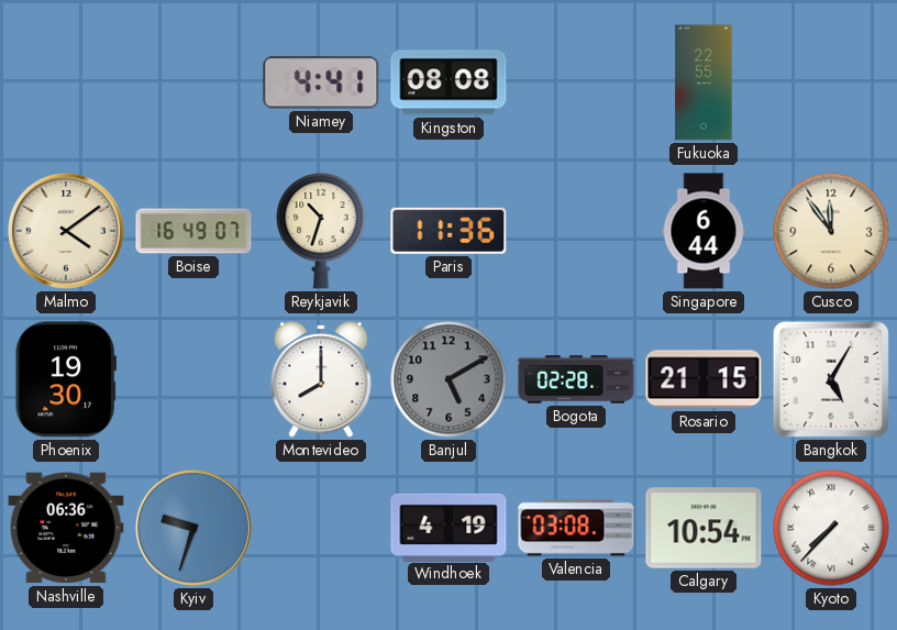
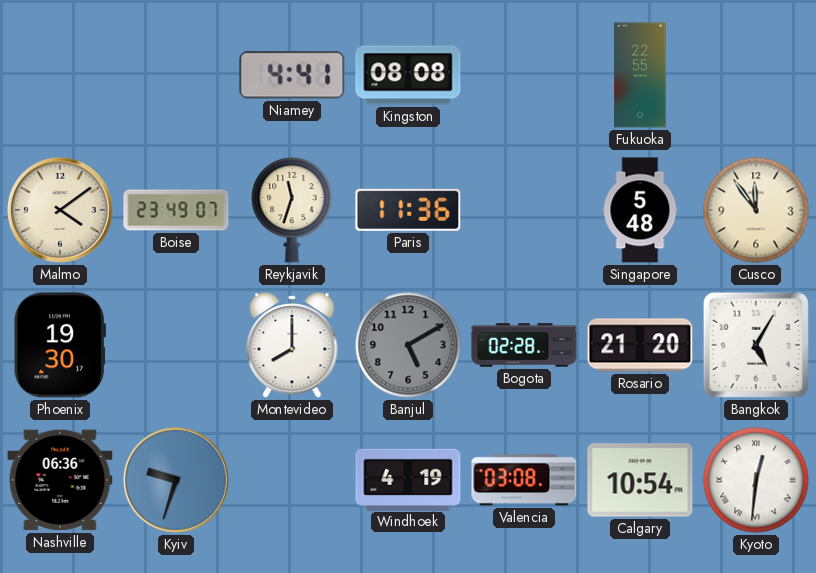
Boise: 16:49 -> 23:49
Reykjavik: 10:33 -> 11:33
Singapore: 6:44 -> 5:48
Rosario: 21:15 -> 21:20
Kyoto: 7:37 -> 12:31
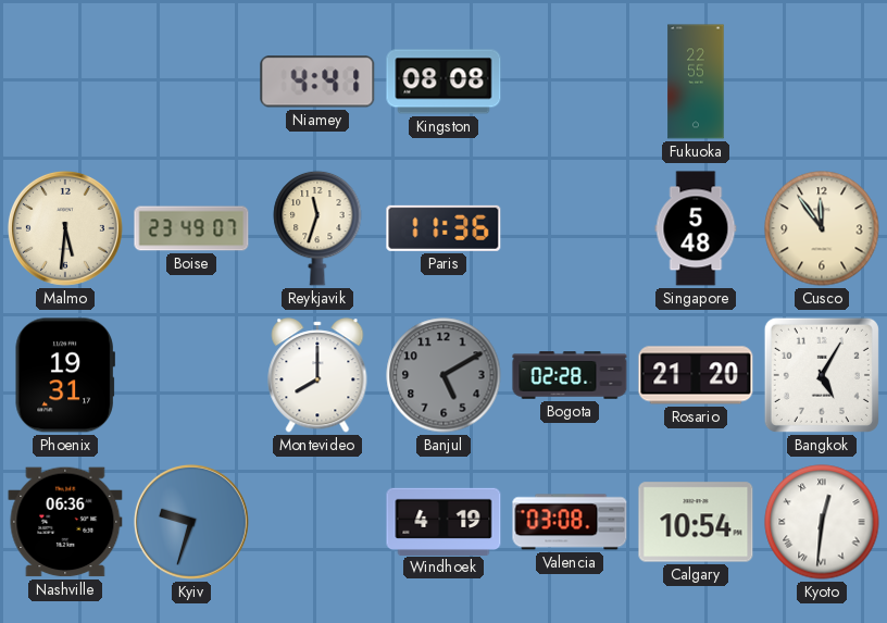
Malmo: 4:09 -> 5:31
Phoenix: 19:30 -> 19:31
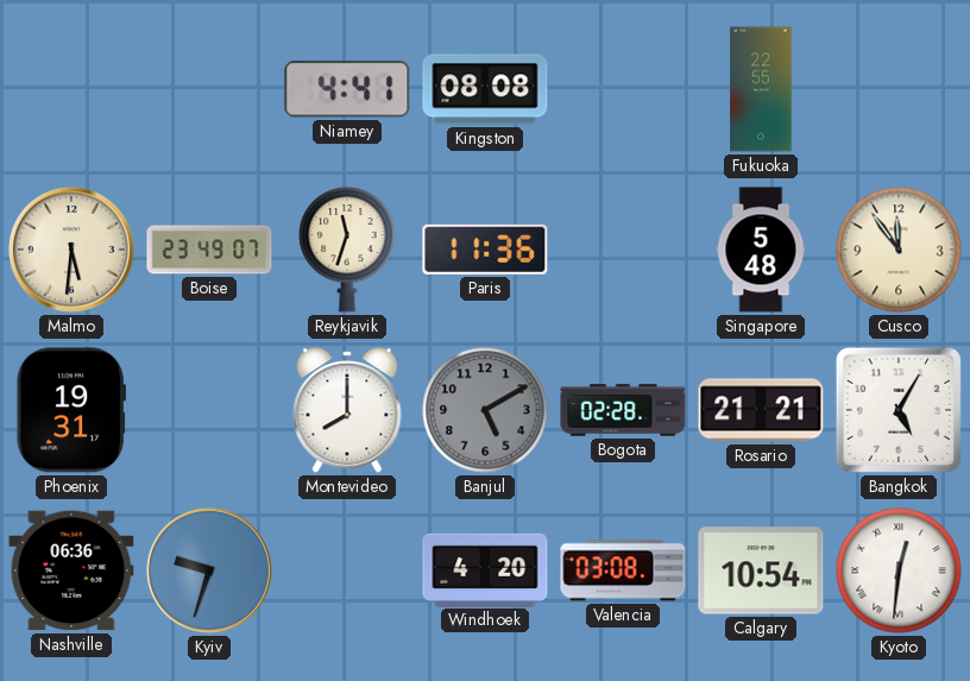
Rosario: 21:20 -> 21:21
Windhoek: 4:19 -> 4:20
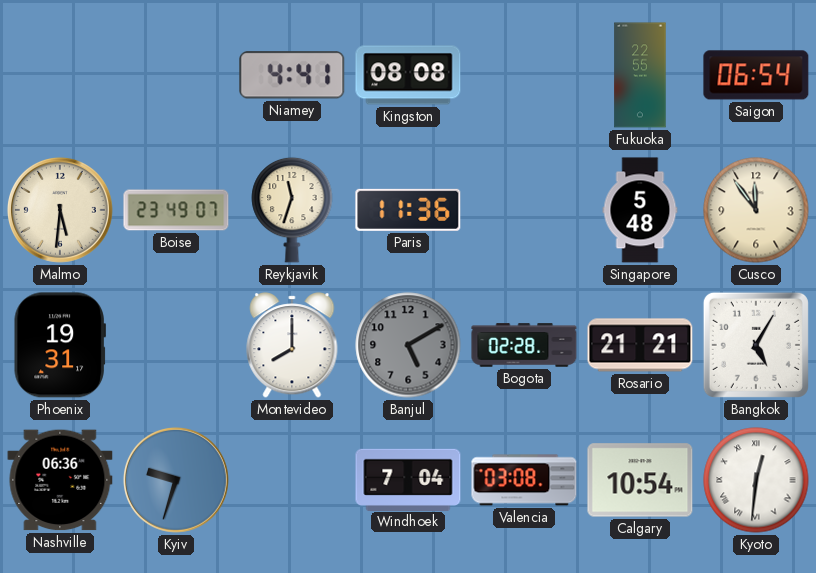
Saigon: none -> 06:54
Windhoek: 4:20 -> 7:04
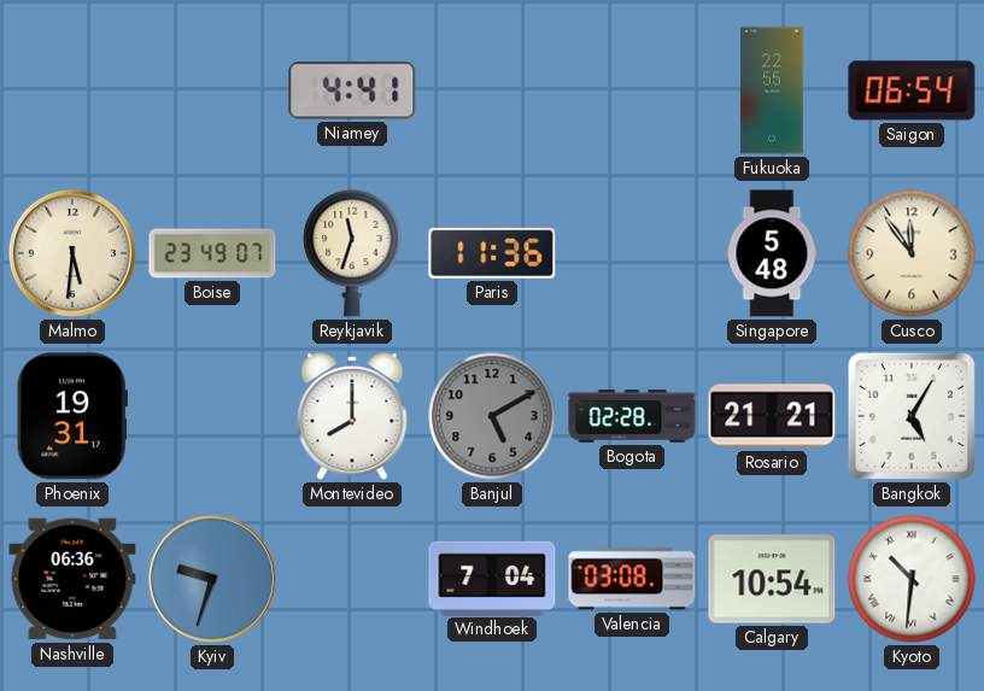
Kingston: 08:08 -> none
Kyoto: 12:31 -> 10:31
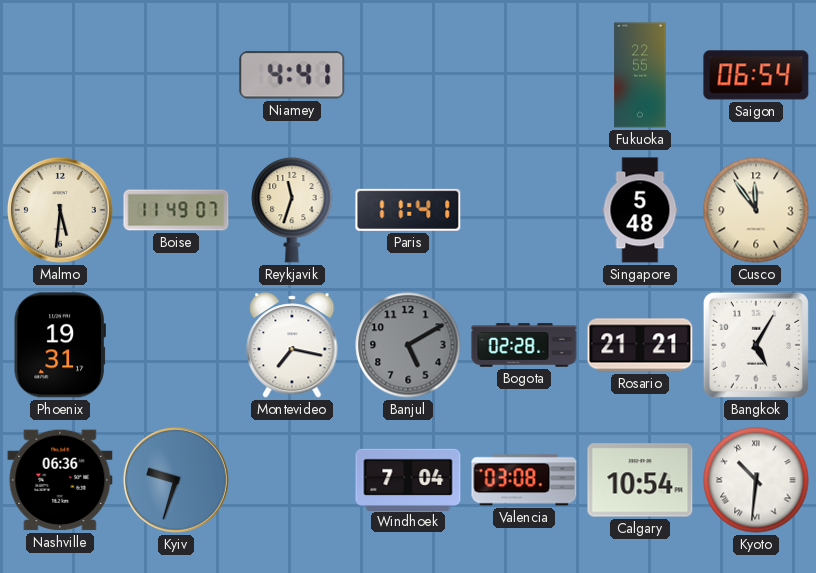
Boise: 23:49 -> 11:49
Paris: 11:36 -> 11:41
Montevideo: 8:00 -> 7:17
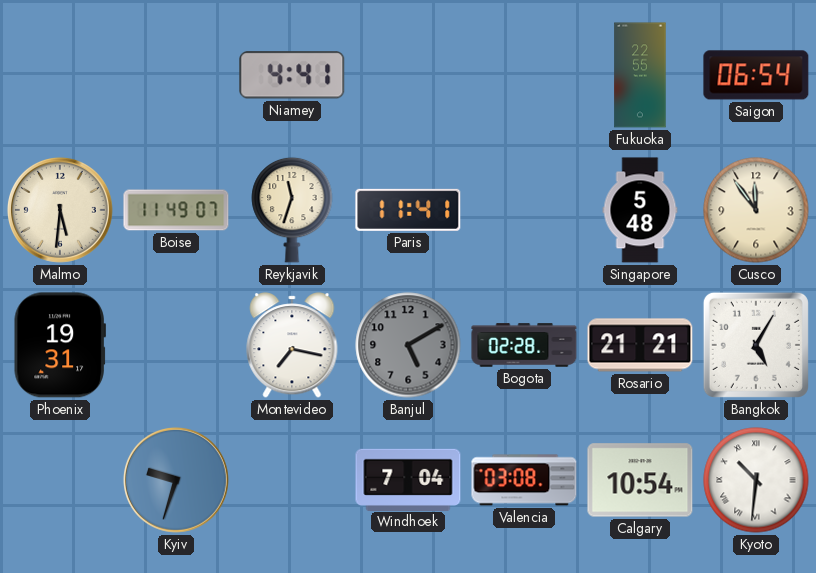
Nashville: 06:36 -> none
